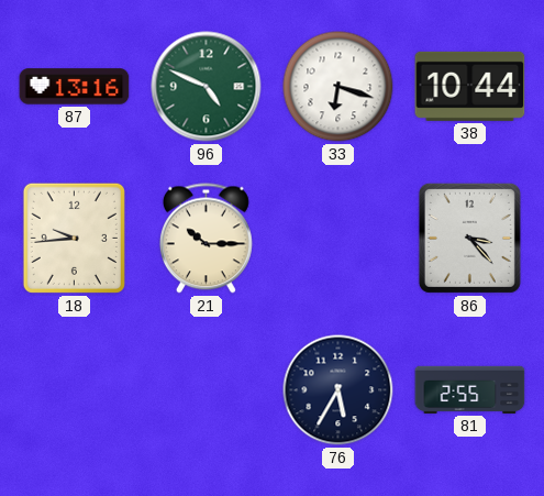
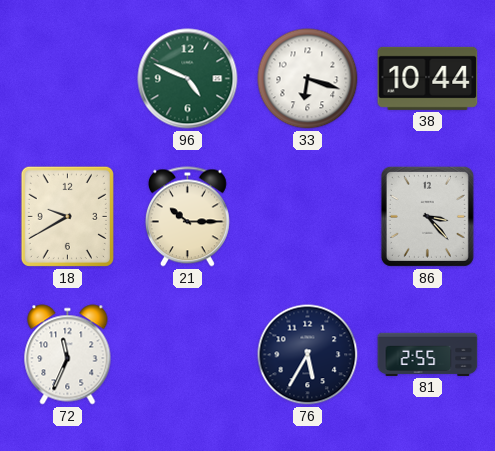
87: 13:16 -> none
18: 9:44 -> 9:40
72: none -> 11:34
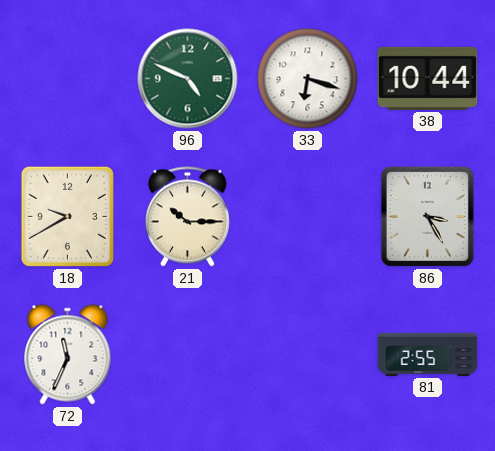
86: 3:23 -> 3:25
76: 5:35 -> none
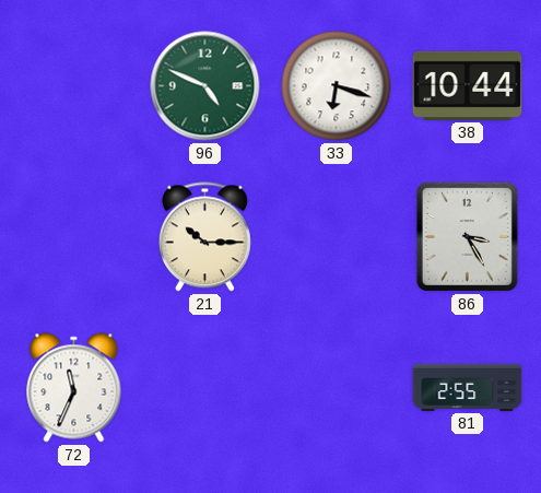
18: 9:40 -> none
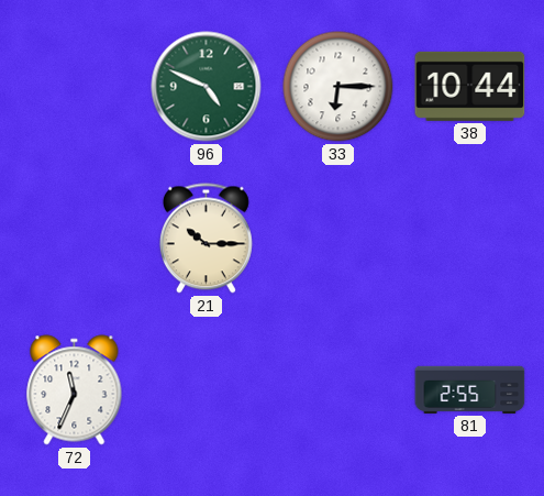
33: 6:18 -> 6:15
86: 3:25 -> none
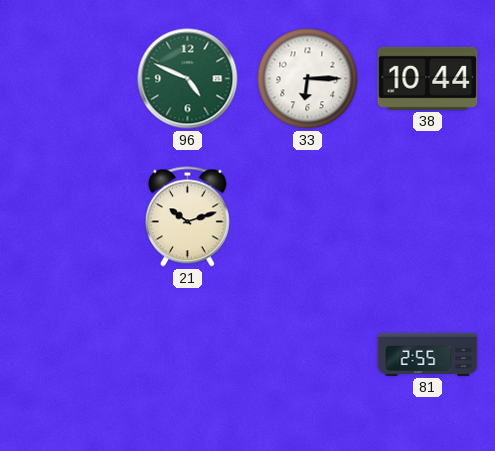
21: 10:15 -> 10:12
72: 11:34 -> none
